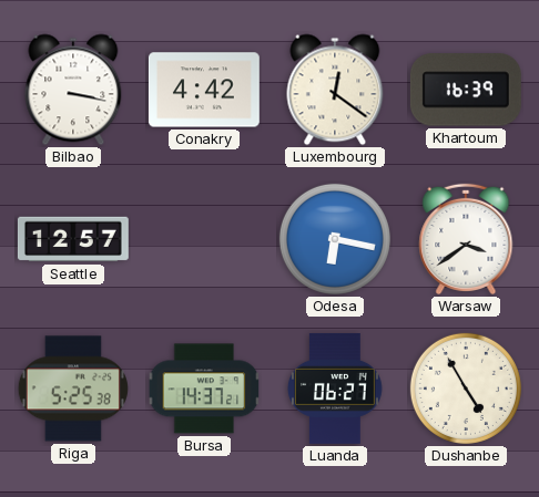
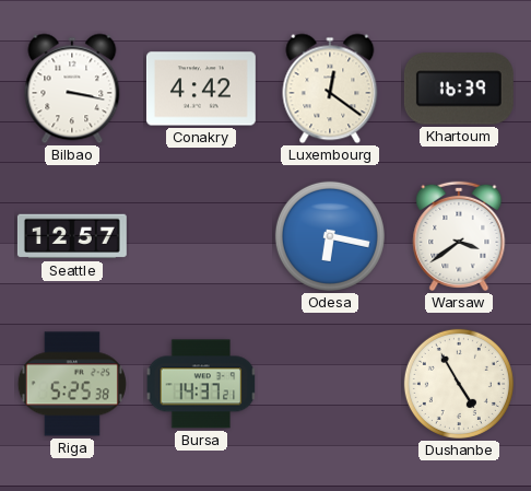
Luanda: 06:27 -> none
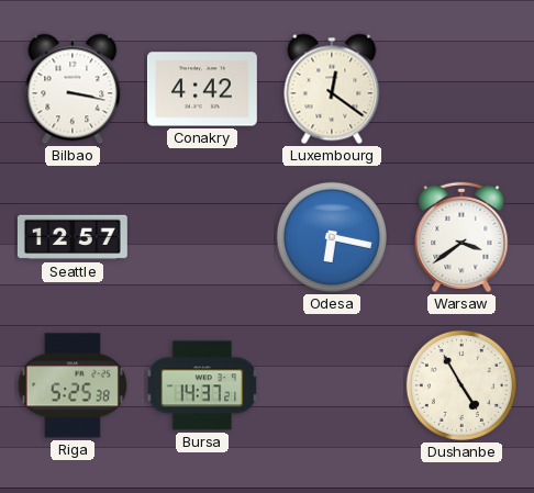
Khartoum: 16:39 -> none
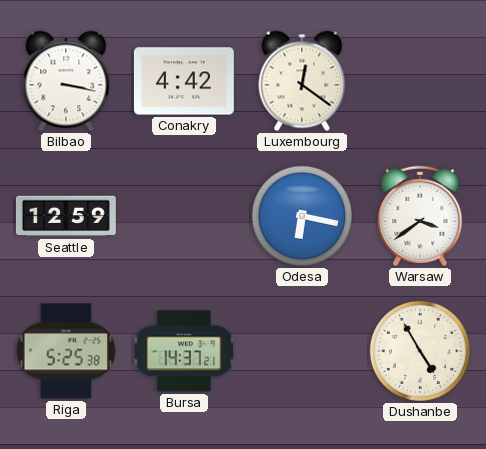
Seattle: 12:57 -> 12:59
